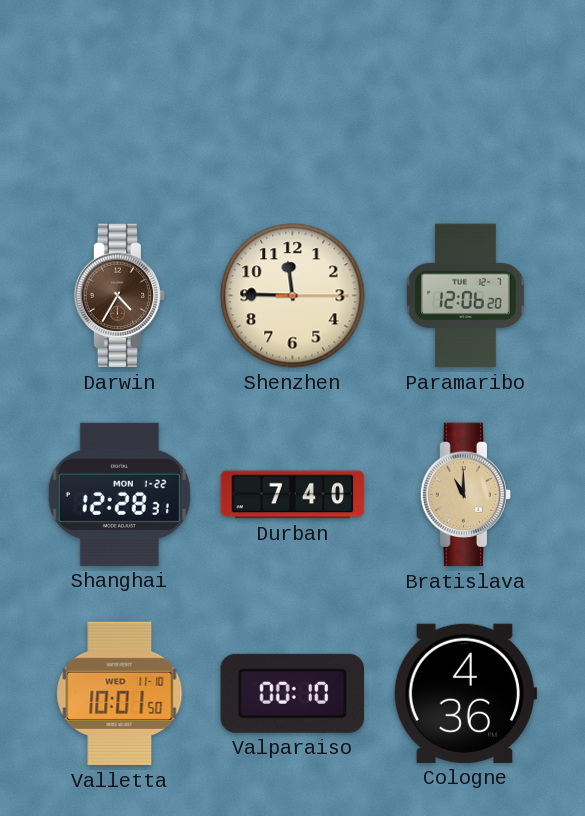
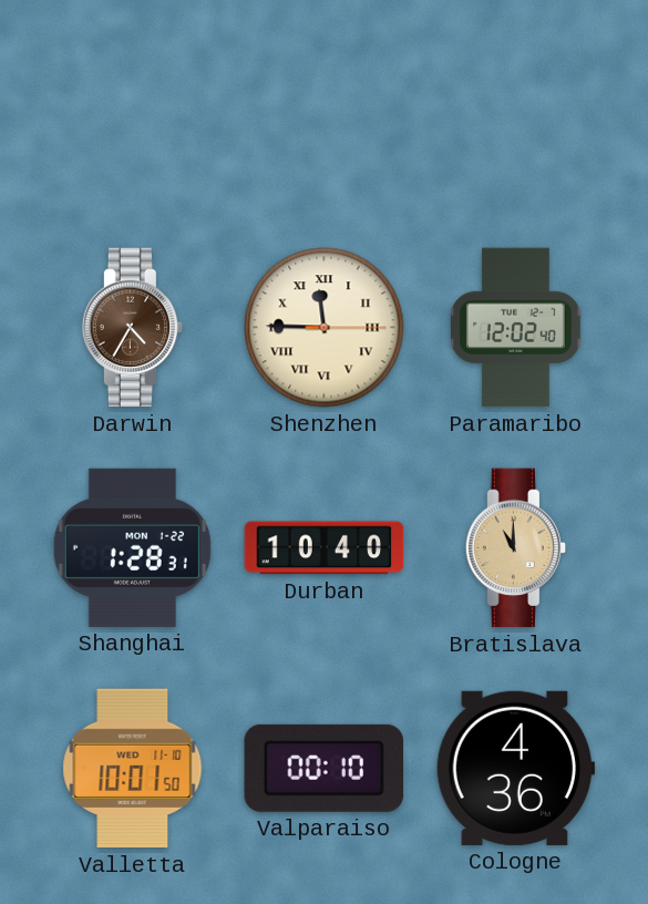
Shenzhen numerals: Arabic -> Roman
Paramaribo: 12:06 -> 12:02
Shanghai: 12:28 -> 1:28
Durban: 7:40 -> 10:40
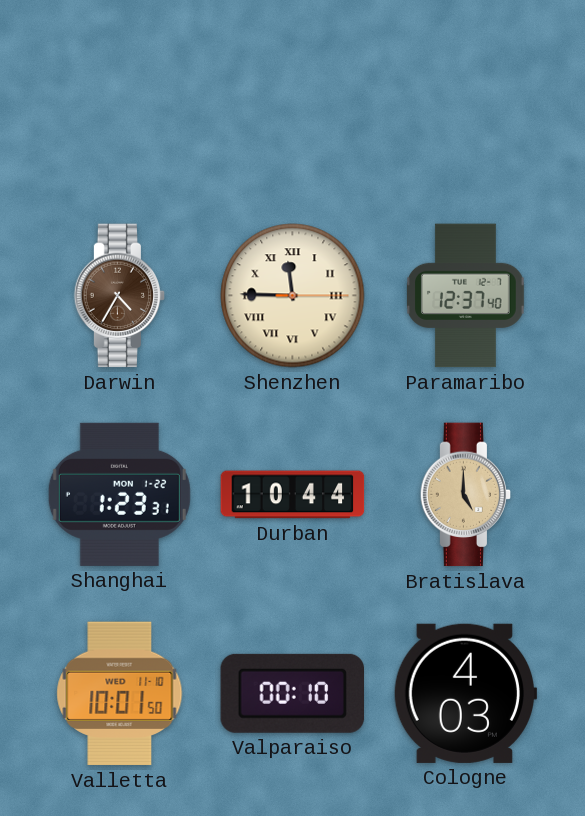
Paramaribo: 12:02 -> 12:37
Shanghai: 1:28 -> 1:23
Durban: 10:40 -> 10:44
Bratislava: 11:00 -> 5:00
Cologne: 4:36 -> 4:03
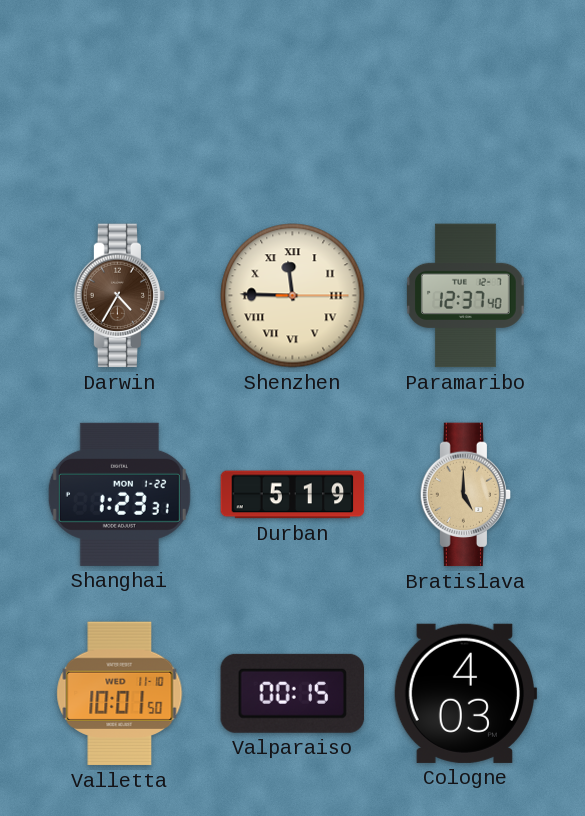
Durban: 10:44 -> 5:19
Valparaiso: 00:10 -> 00:15
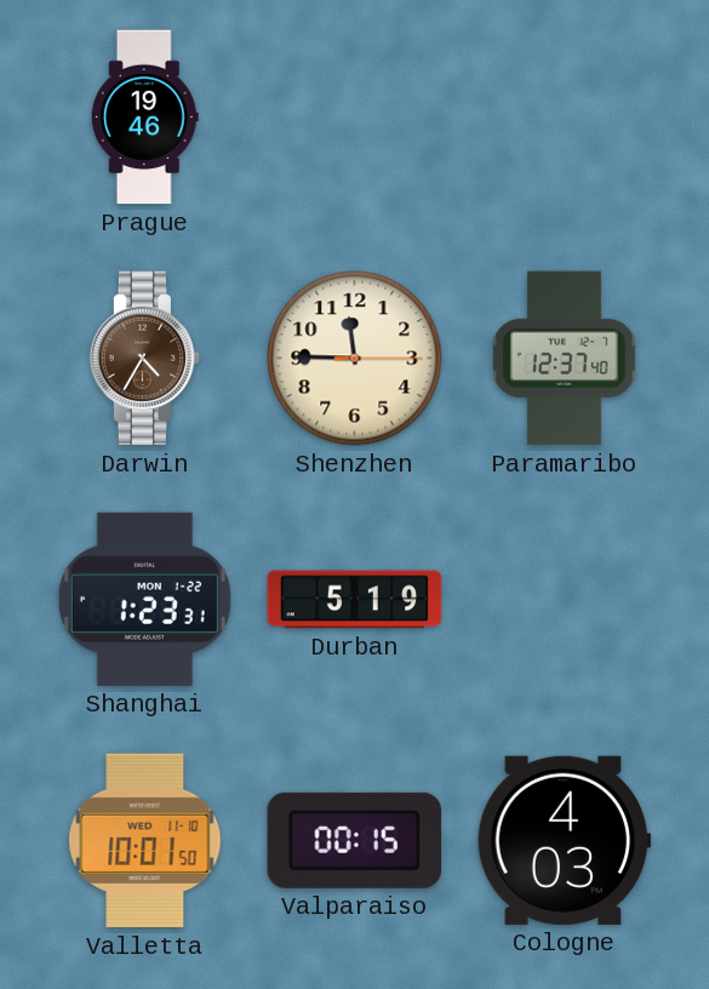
Prague: none -> 19:46
Shenzhen numerals: Roman -> Arabic
Bratislava: 5:00 -> none
